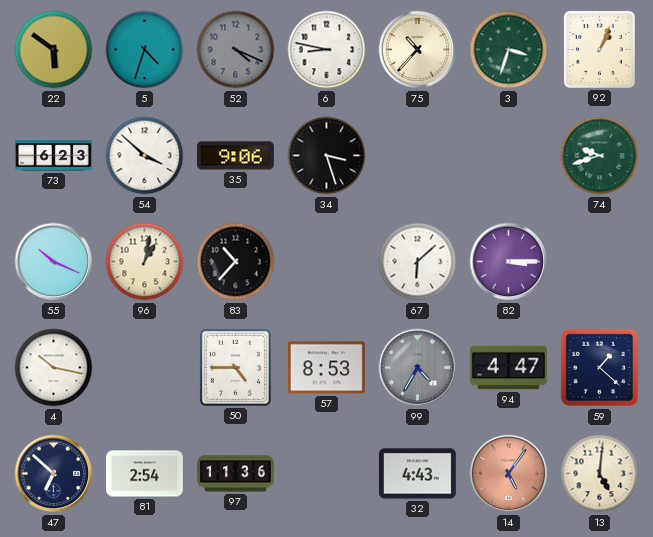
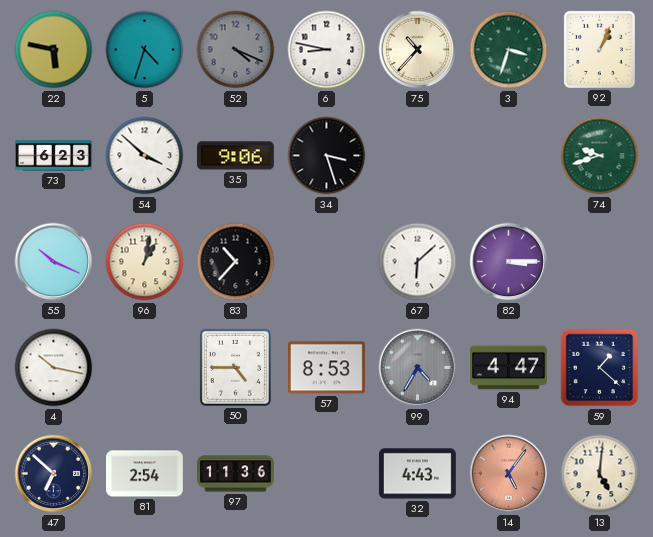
22: 5:51 -> 5:47
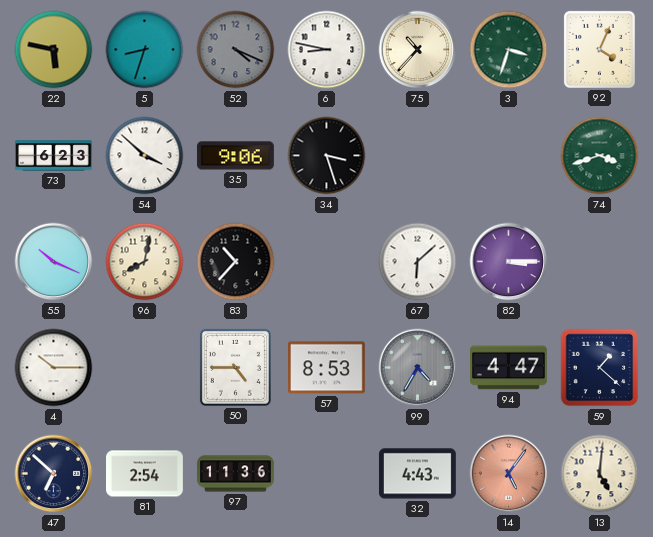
5: 4:33 -> 8:33
92: 1:04 -> 4:04
74: 9:42 -> 3:42
96: 1:02 -> 8:02
4: 10:17 -> 10:15
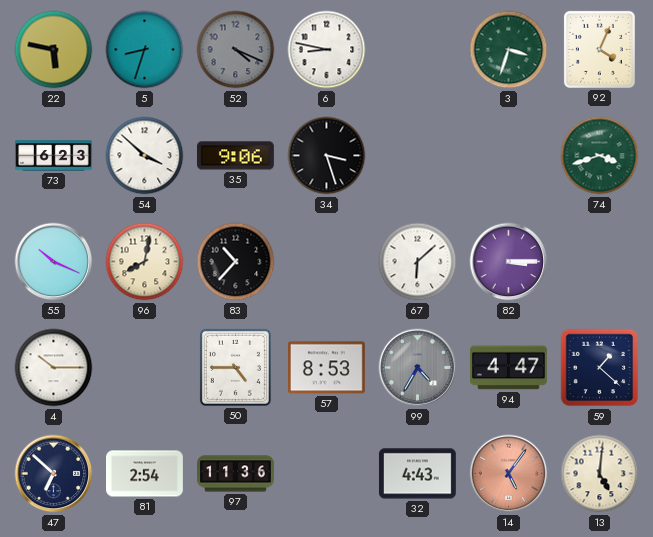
75: 10:37 -> none
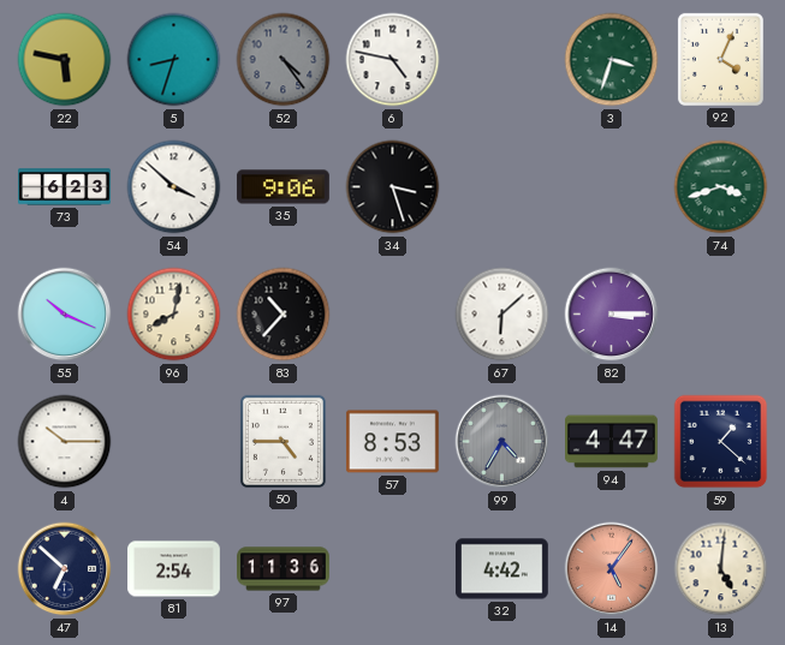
52: 4:19 -> 4:24
6: 8:47 -> 4:47
32: 4:43 -> 4:42
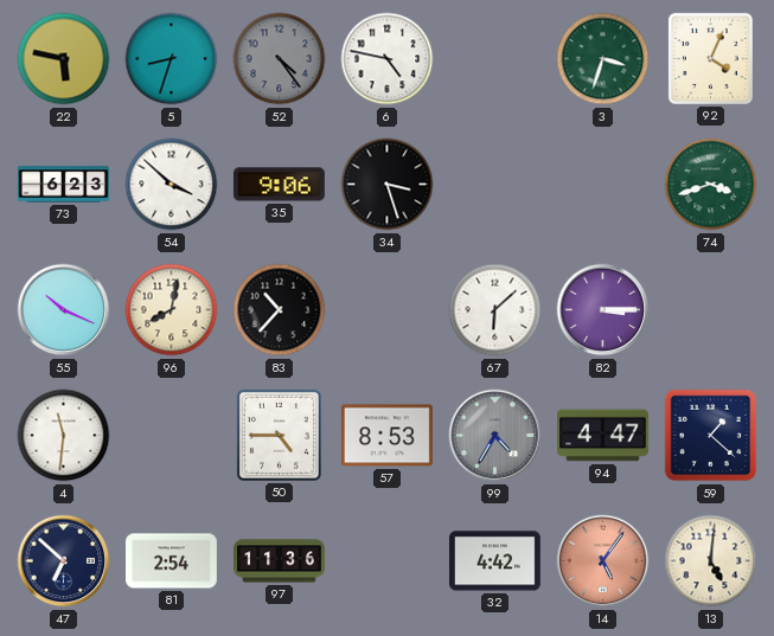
4: 10:15 -> 11:31
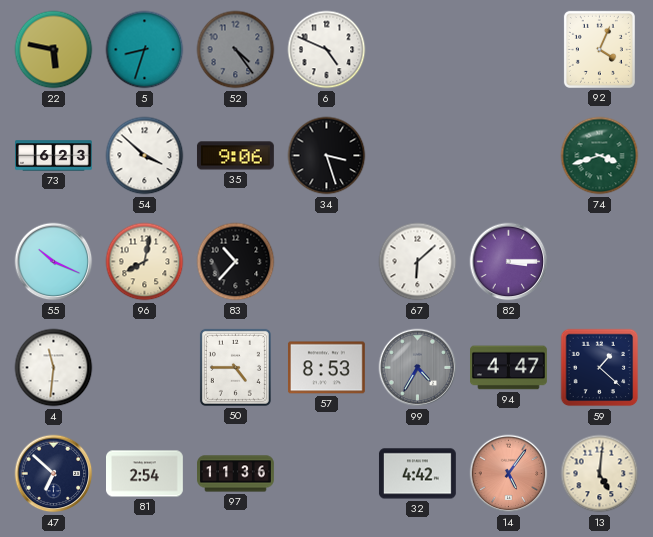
6: 4:47 -> 4:49
3: 3:33 -> none
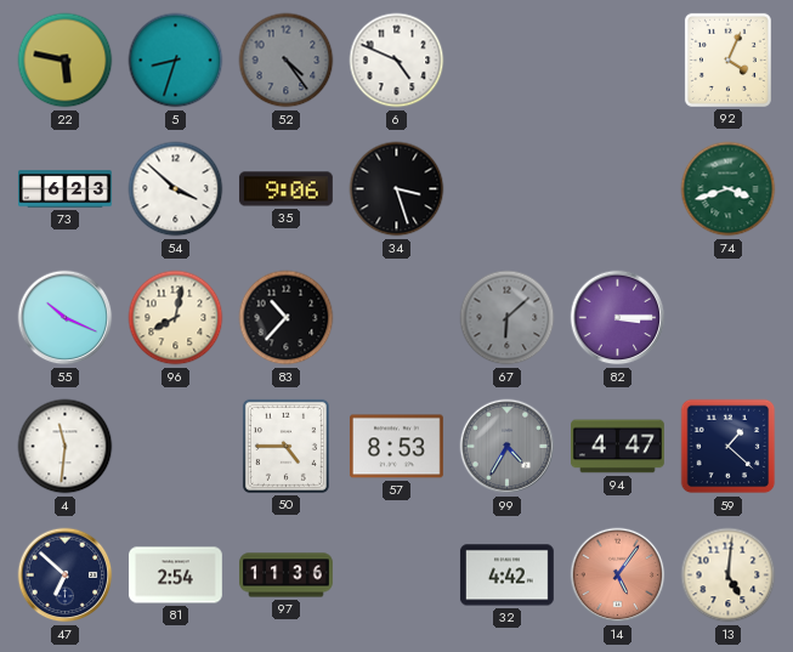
67 dial: white -> grey
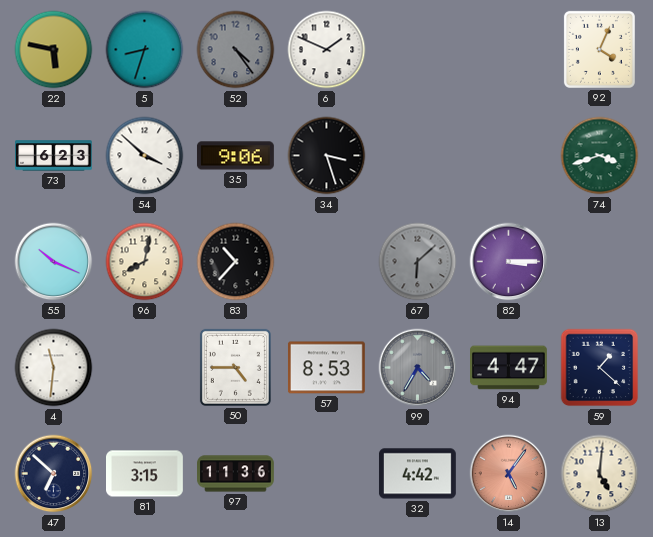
6: 4:49 -> 1:49
81: 2:54 -> 3:15
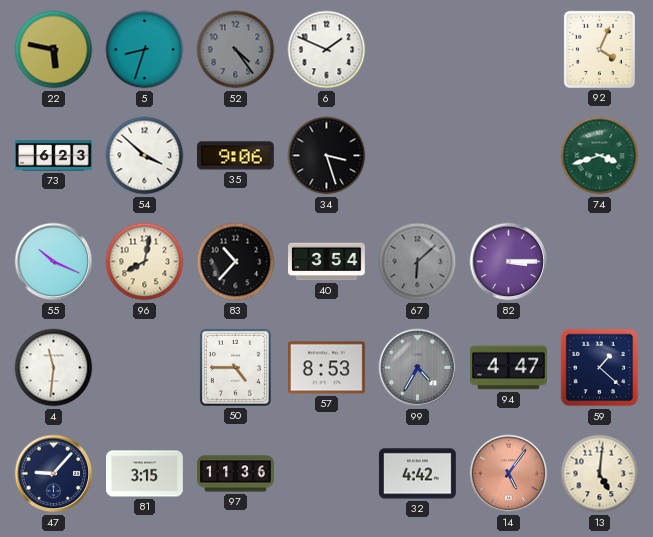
40: none -> 3:54
47: 6:52 -> 9:07
